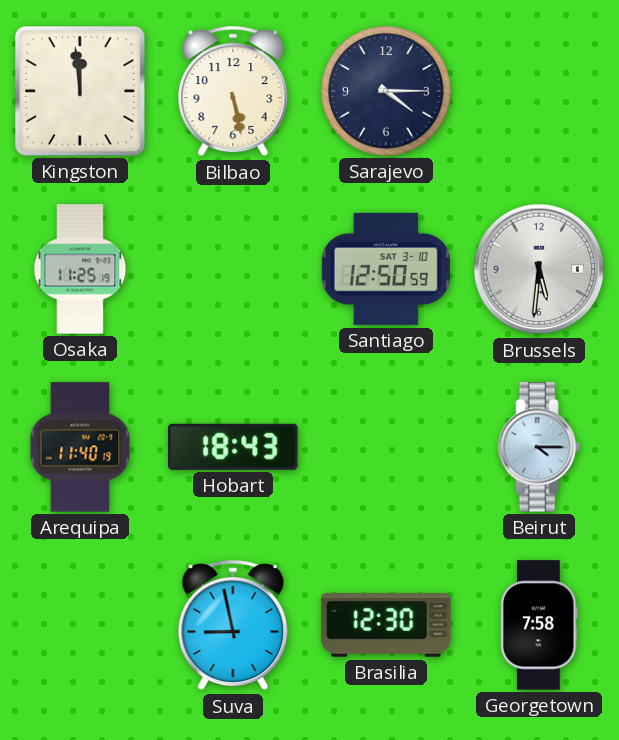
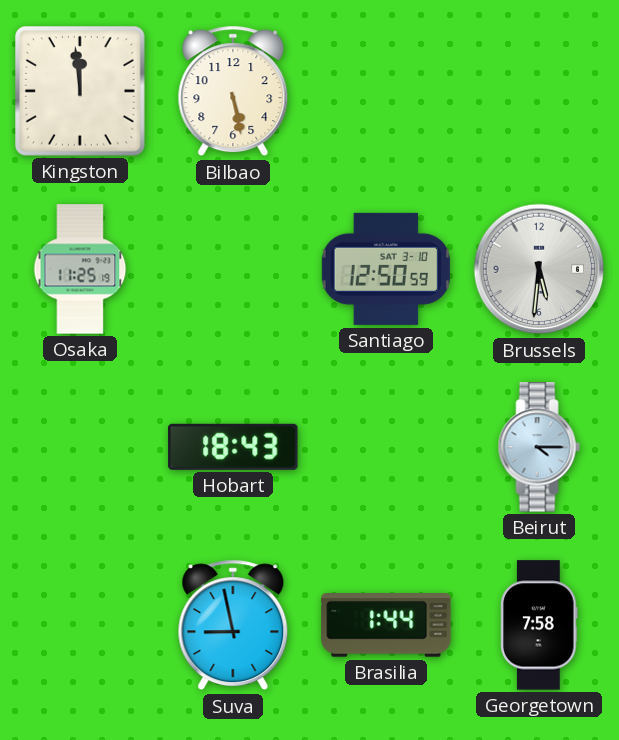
Sarajevo: 4:15 -> none
Arequipa: 11:40 -> none
Brasilia: 12:30 -> 1:44
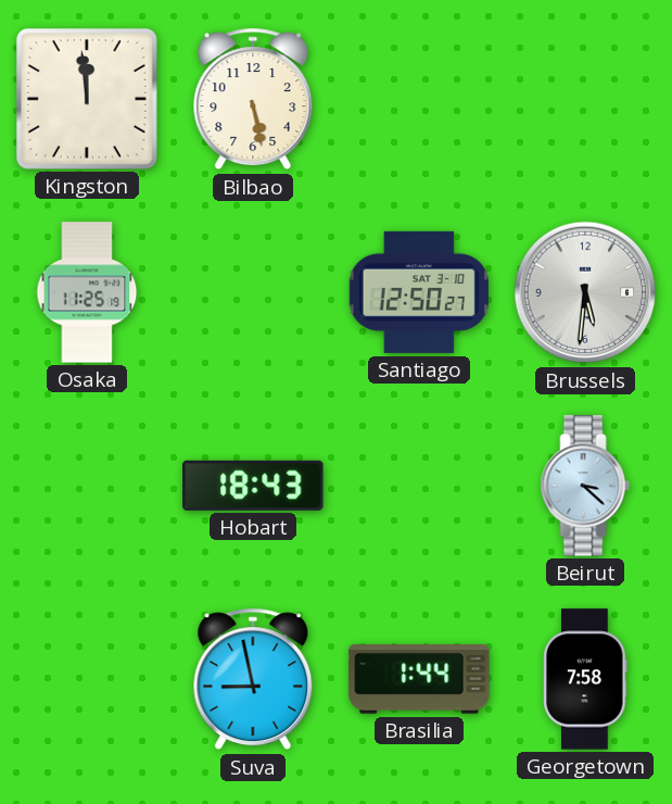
Santiago: 12:50:59 -> 12:50:27
Beirut: 4:15 -> 3:22
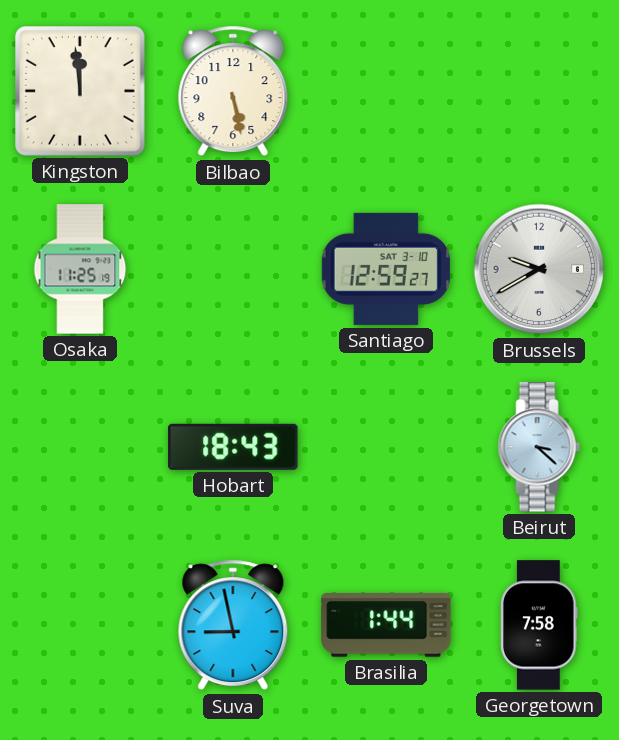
Santiago: 12:50 -> 12:59
Brussels: 5:31 -> 9:40
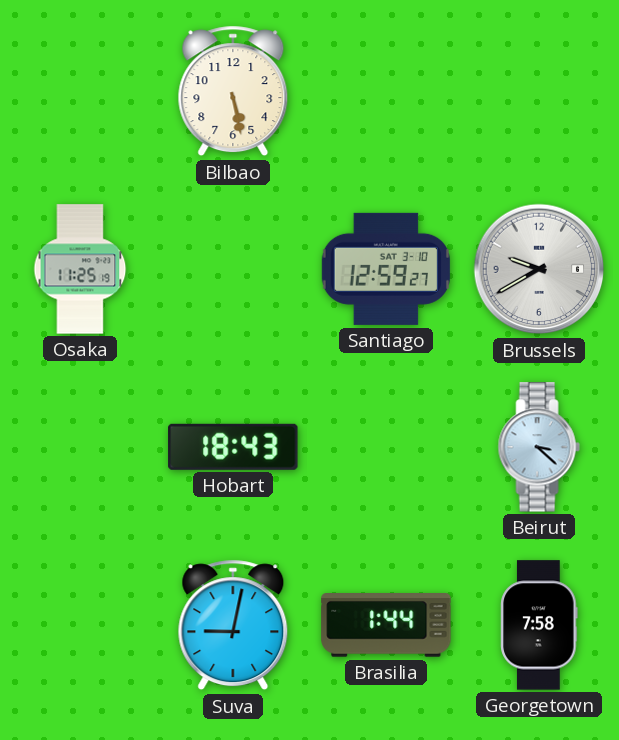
Kingston: 11:59 -> none
Suva: 8:58 -> 9:02
